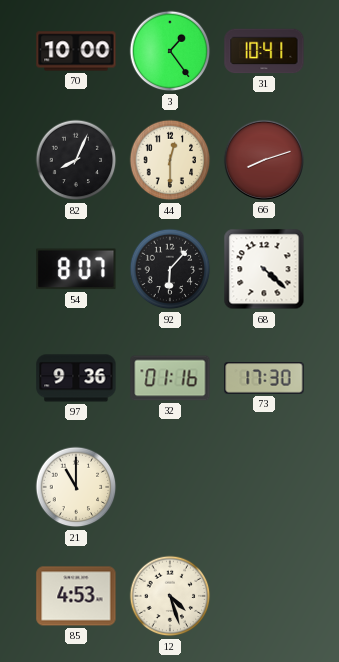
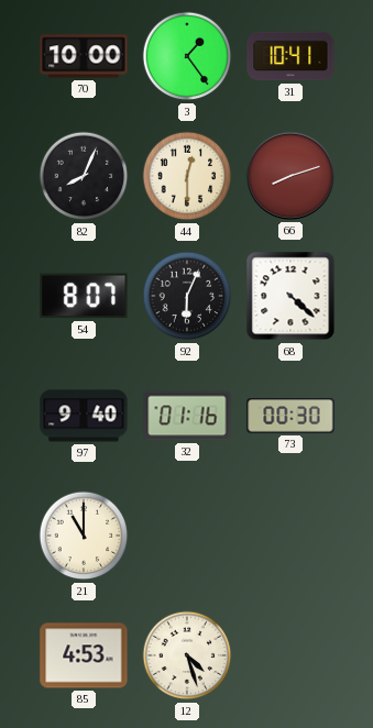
92: 6:07 -> 6:04
97: 9:36 -> 9:40
73: 17:30 -> 00:30
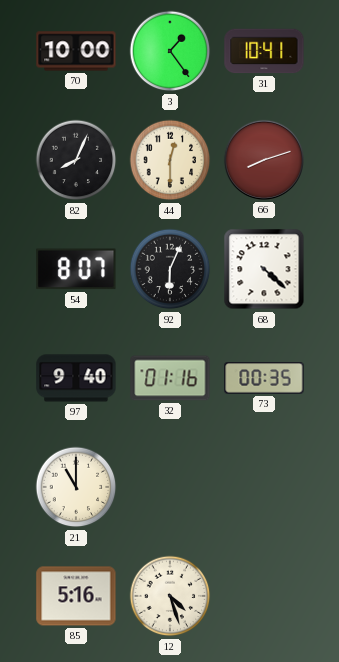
73: 00:30 -> 00:35
85: 4:53 -> 5:16
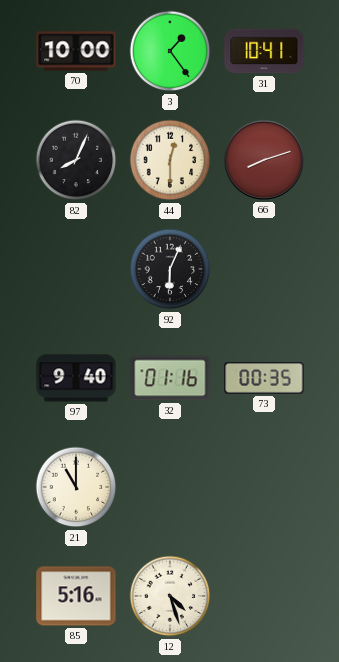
54: 8:07 -> none
68: 4:22 -> none
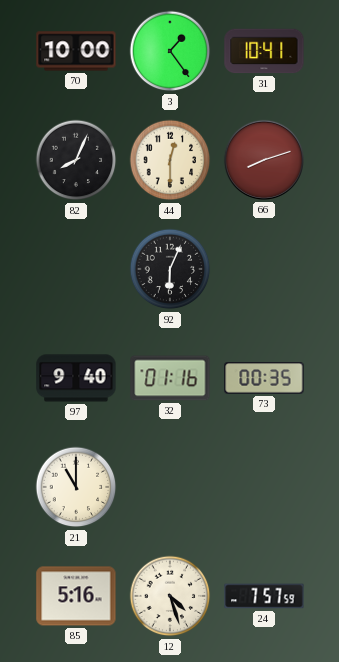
24: none -> 7:57
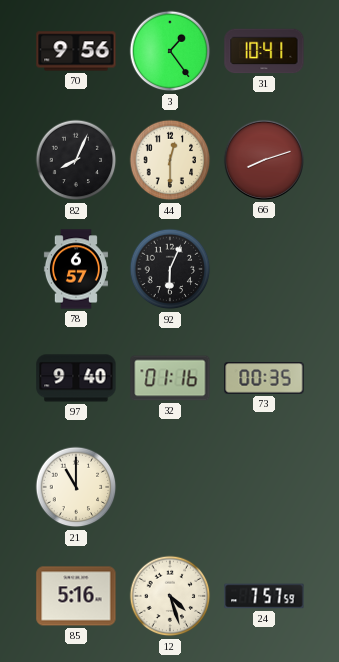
70: 10:00 -> 9:56
78: none -> 6:57
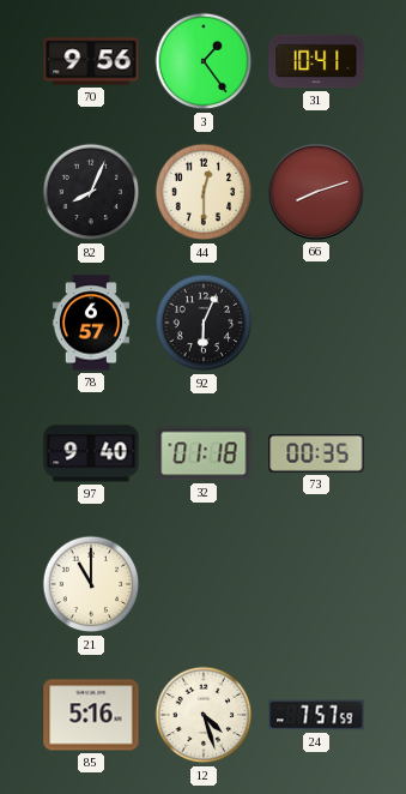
32: 01:16 -> 01:18
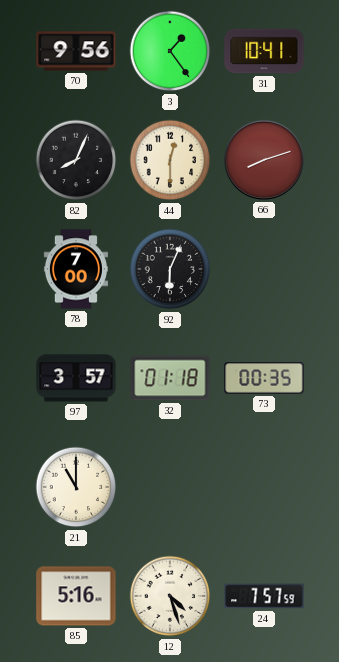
78: 6:57 -> 7:00
97: 9:40 -> 3:57
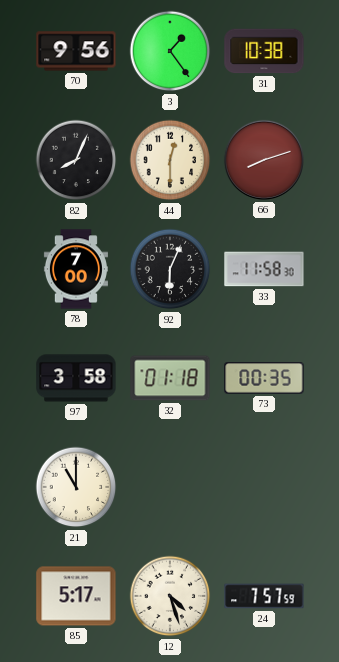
31: 10:41 -> 10:38
33: none -> 11:58
97: 3:57 -> 3:58
85: 5:16 -> 5:17
